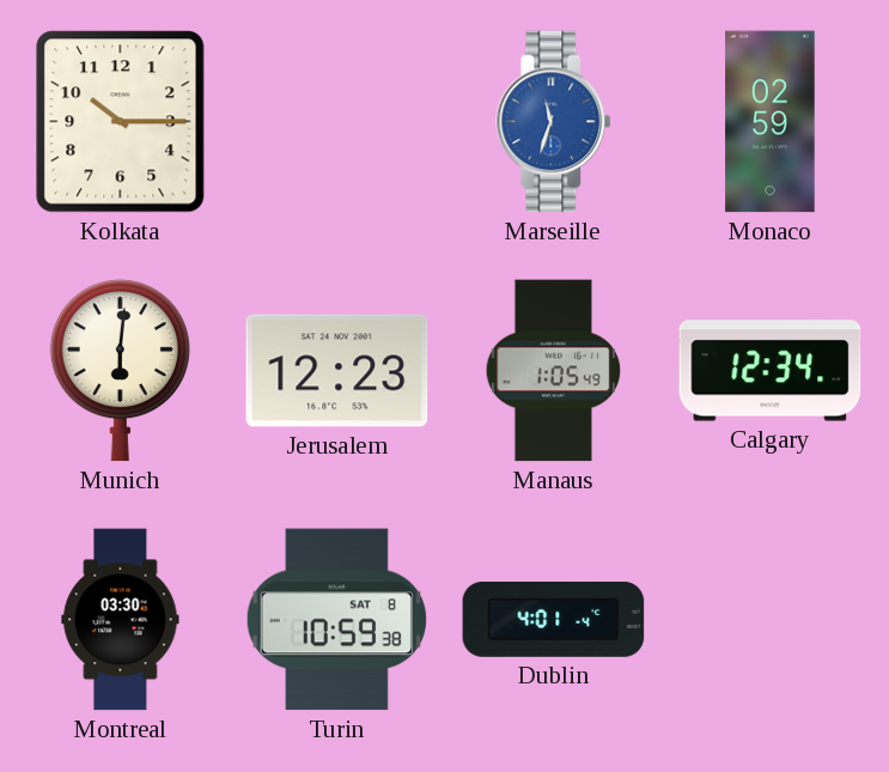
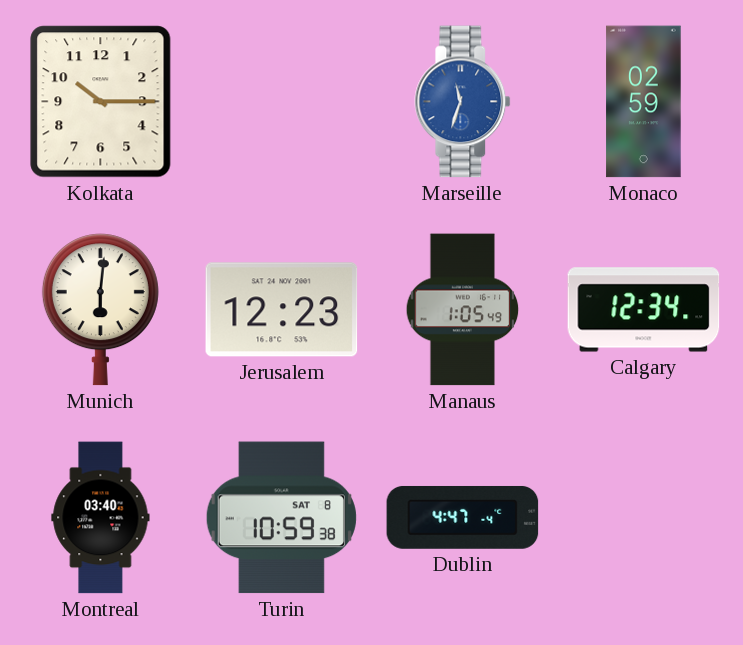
Montreal: 03:30 -> 03:40
Dublin: 4:01 -> 4:47
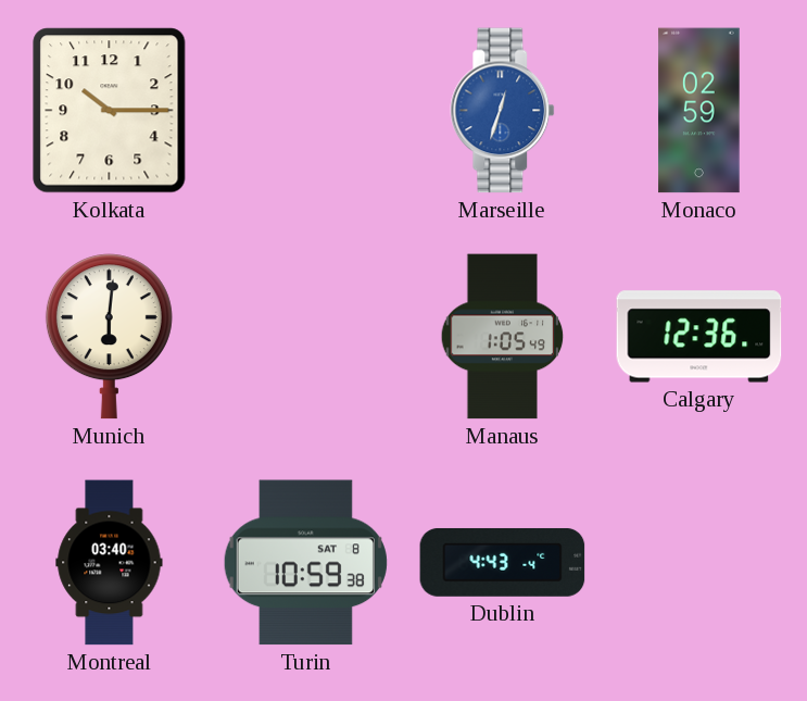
Marseille: 11:33 -> 12:33
Jerusalem: 12:23 -> none
Calgary: 12:34 -> 12:36
Dublin: 4:47 -> 4:43
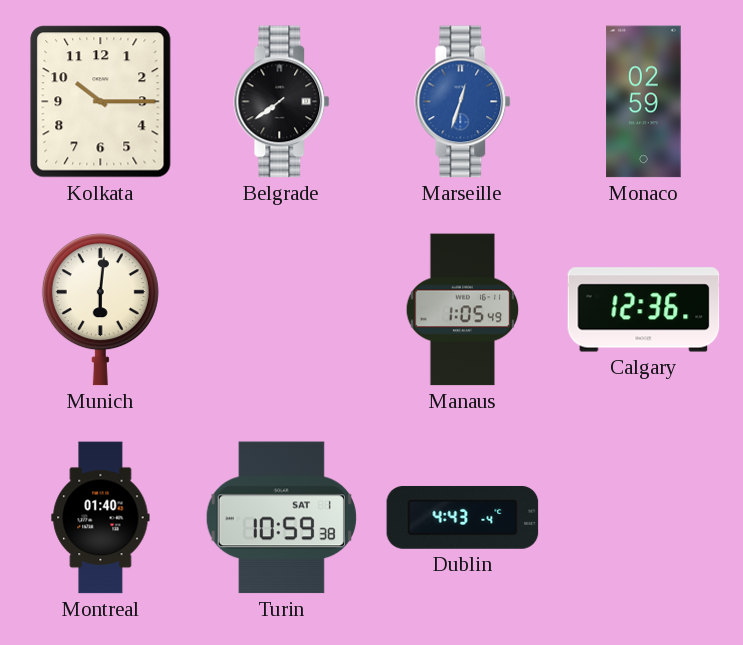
Belgrade: none -> 7:39
Montreal: 03:40 -> 01:40
Turin date: SAT 8 -> SAT 1
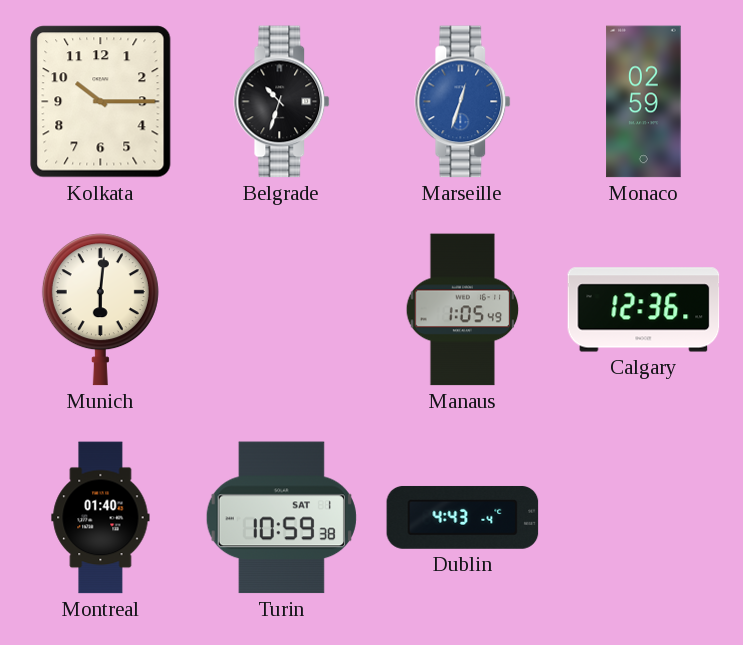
Belgrade: 7:39 -> 10:33
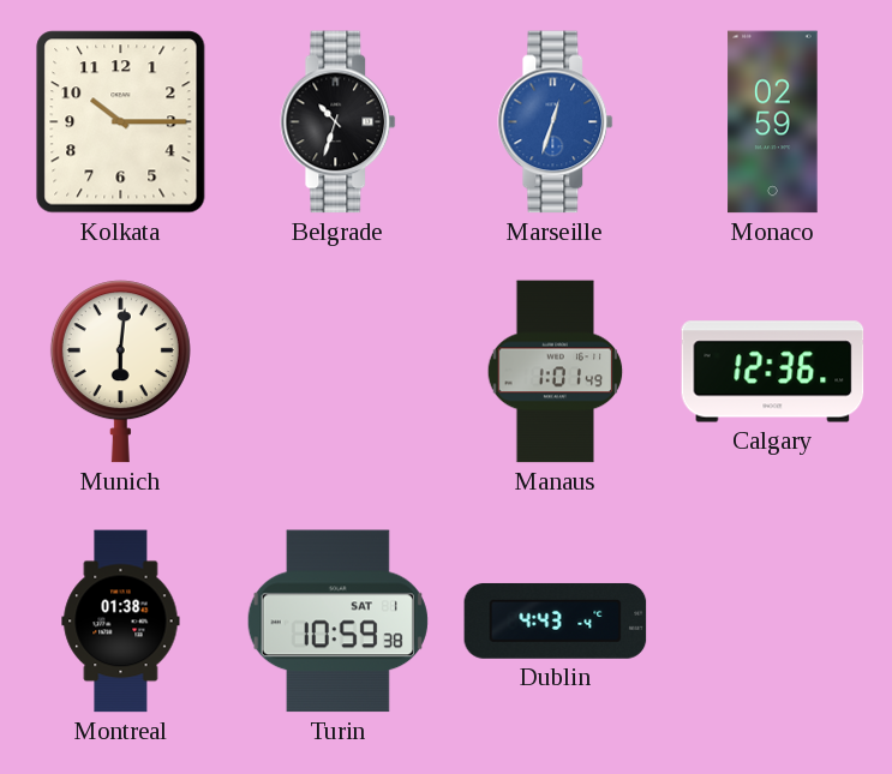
Manaus: 1:05 -> 1:01
Montreal: 01:40 -> 01:38
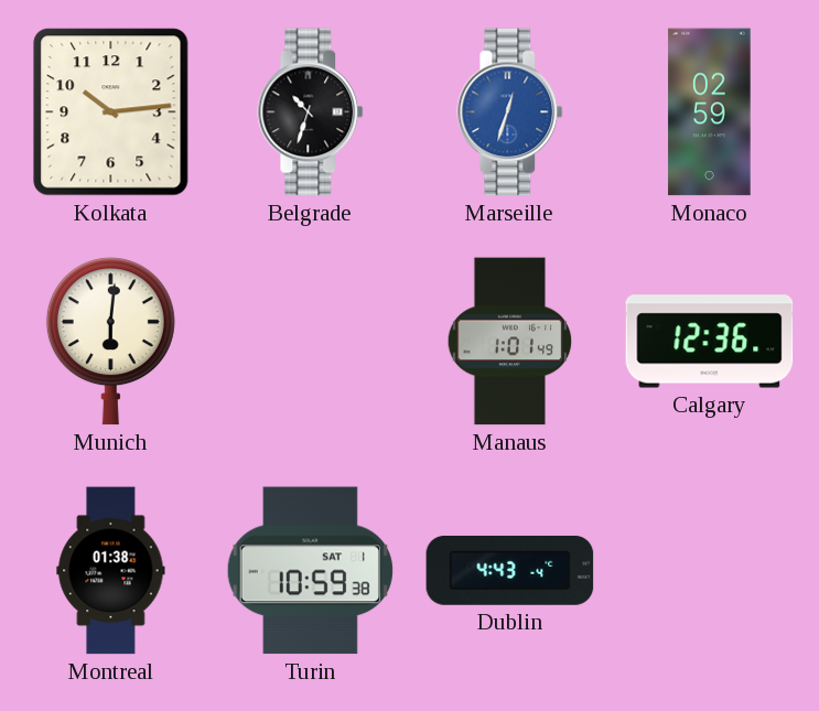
Kolkata: 10:15 -> 10:14
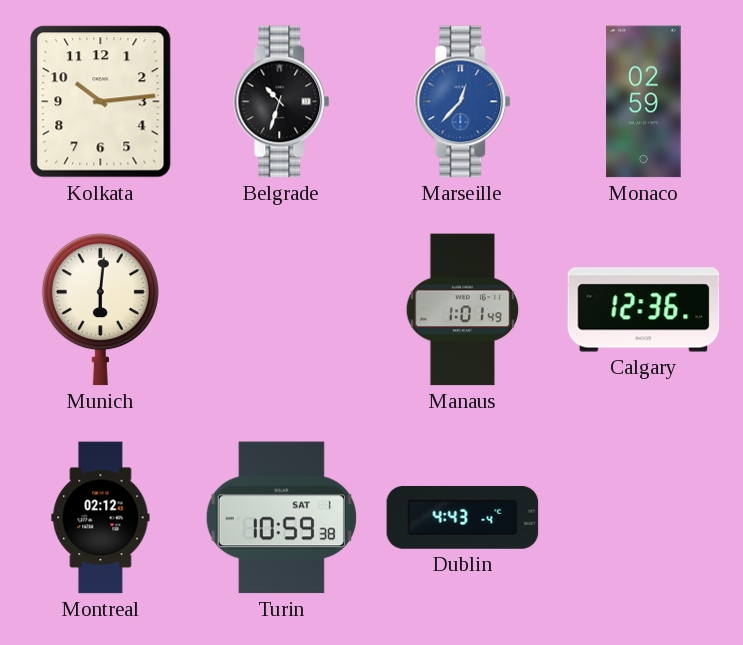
Marseille: 12:33 -> 12:37
Montreal: 01:38 -> 02:12
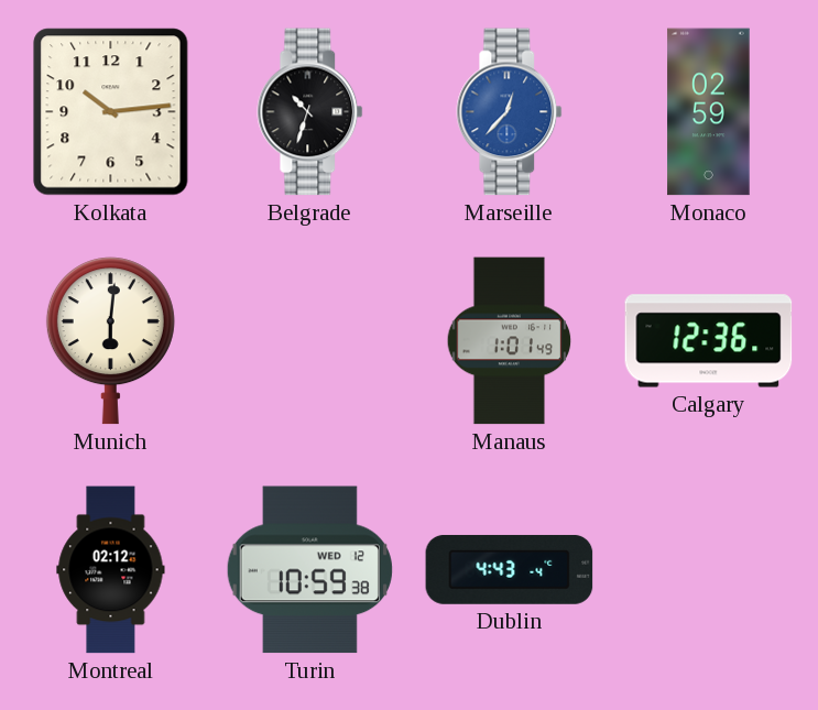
Turin date: SAT 1 -> WED 12
